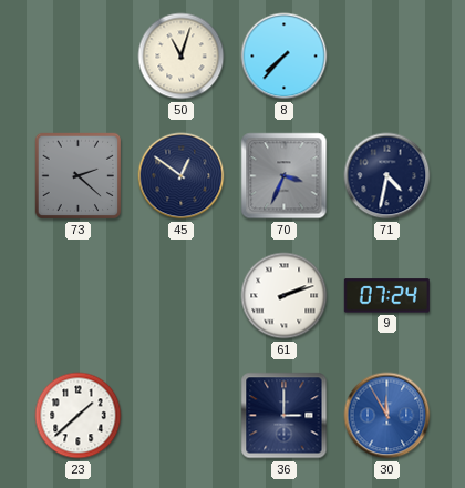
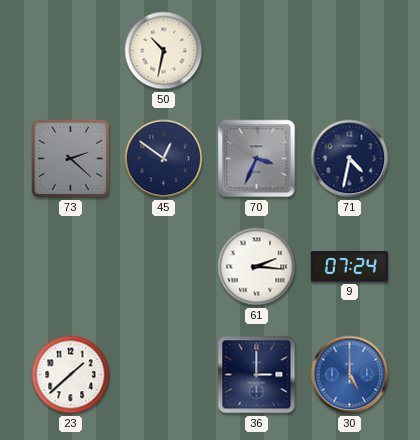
50: 11:03 -> 10:32
8: 7:37 -> none
61: 2:12 -> 2:16
30: 11:55 -> 5:00
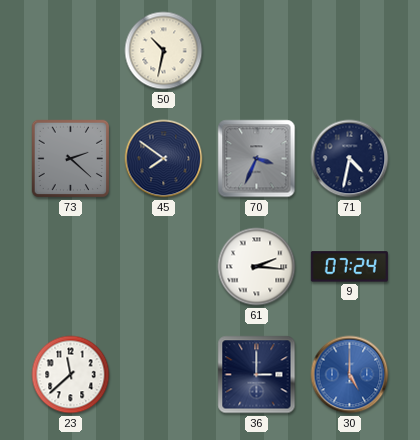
45: 12:51 -> 7:51
23: 1:38 -> 11:38
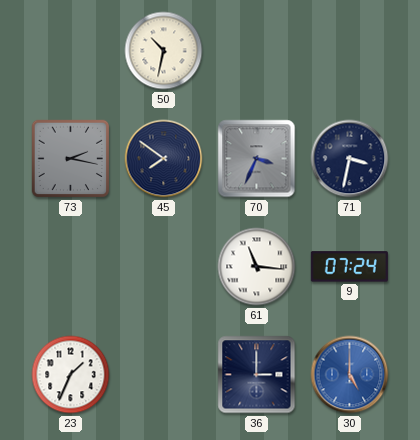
73: 2:22 -> 2:17
71: 4:32 -> 3:32
61: 2:16 -> 11:16
23: 11:38 -> 1:34
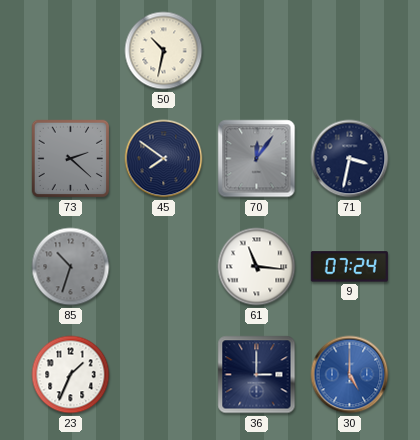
73: 2:17 -> 2:22
70: 3:34 -> 12:06
85: none -> 10:33
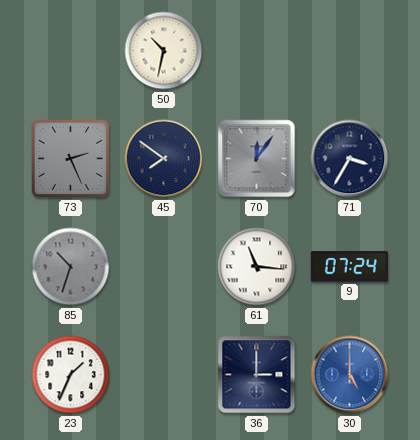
73: 2:22 -> 2:26
71: 3:32 -> 3:35
